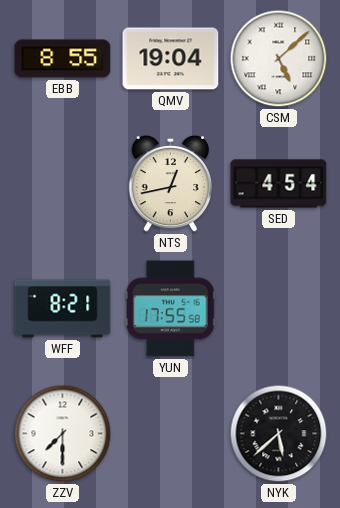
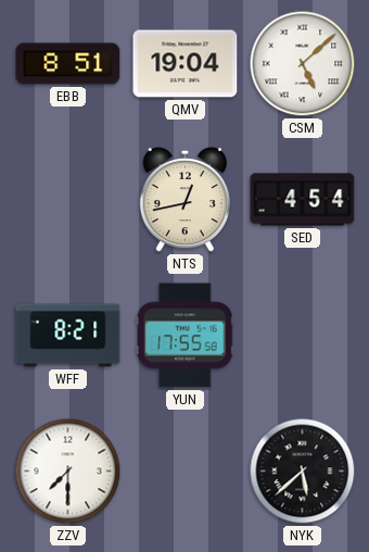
EBB: 8:55 -> 8:51
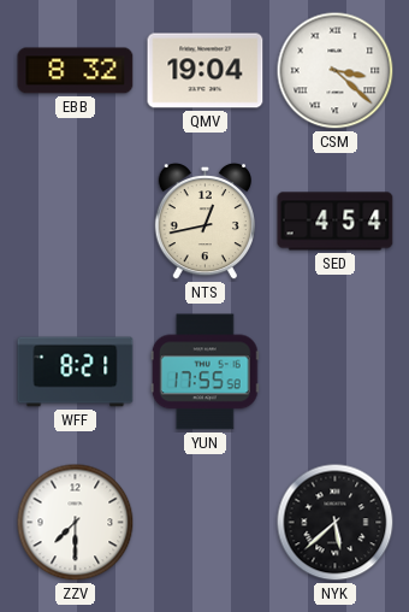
EBB: 8:51 -> 8:32
CSM: 5:08 -> 3:22
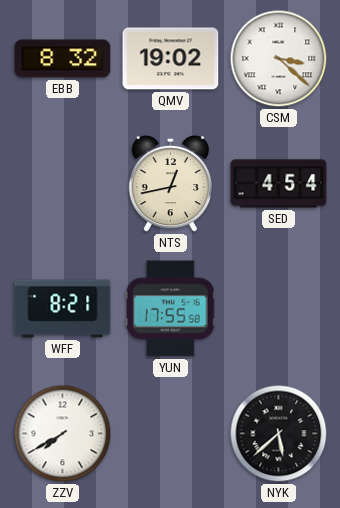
QMV: 19:04 -> 19:02
ZZV: 7:30 -> 7:40
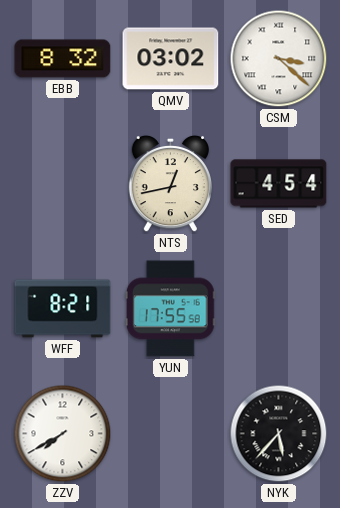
QMV: 19:02 -> 03:02
NYK: 5:38 -> 5:37
